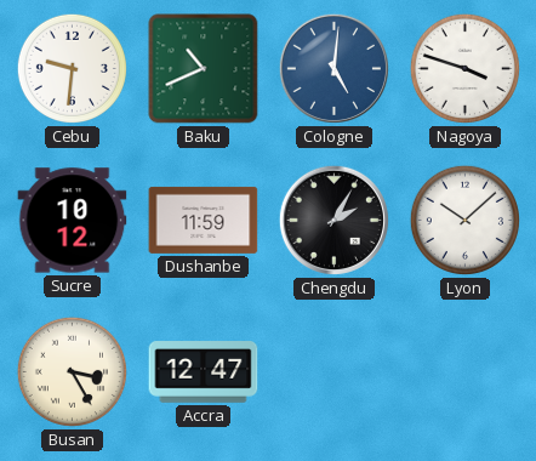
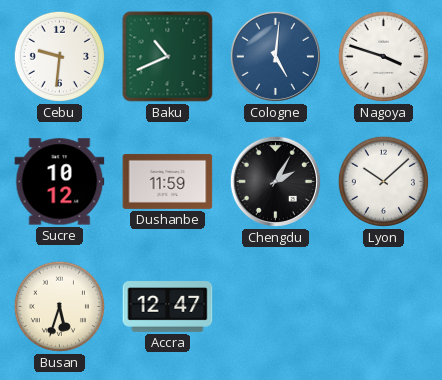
Busan: 3:25 -> 5:33
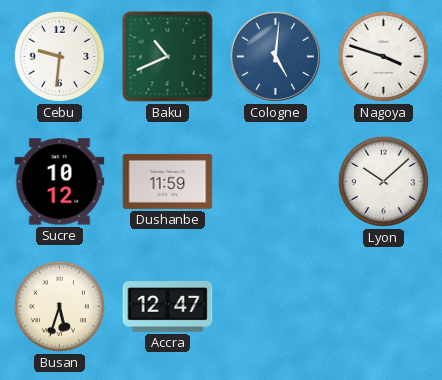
Chengdu: 2:05 -> none
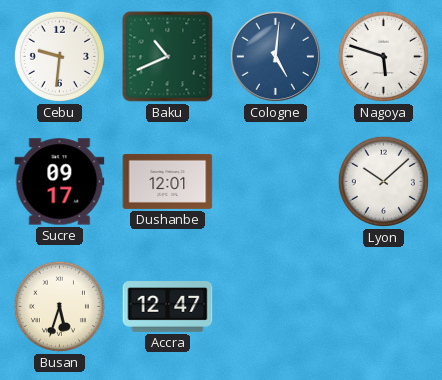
Nagoya: 3:48 -> 5:48
Sucre: 10:12 -> 09:17
Dushanbe: 11:59 -> 12:01
